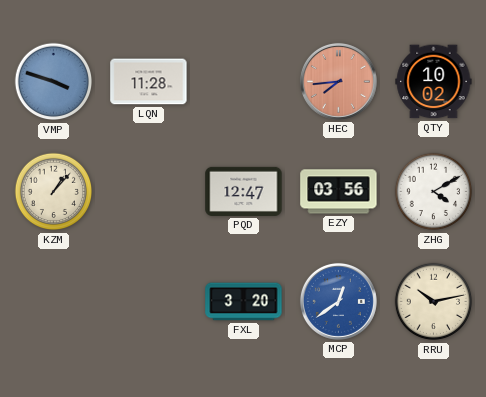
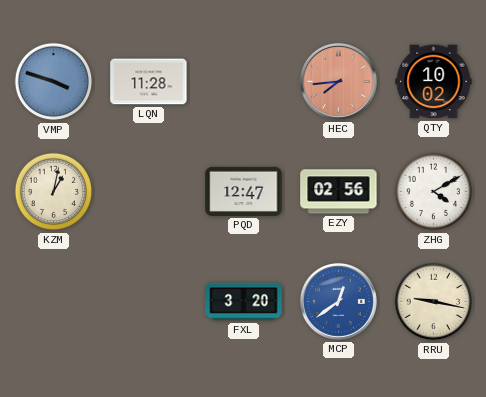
KZM: 1:07 -> 1:02
EZY: 03:56 -> 02:56
RRU: 10:13 -> 9:17
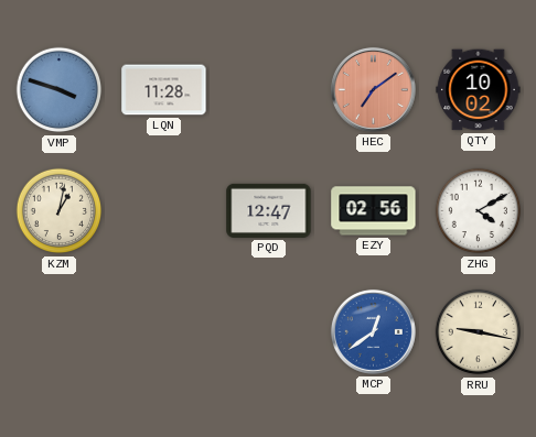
HEC: 7:44 -> 7:09
FXL: 3:20 -> none
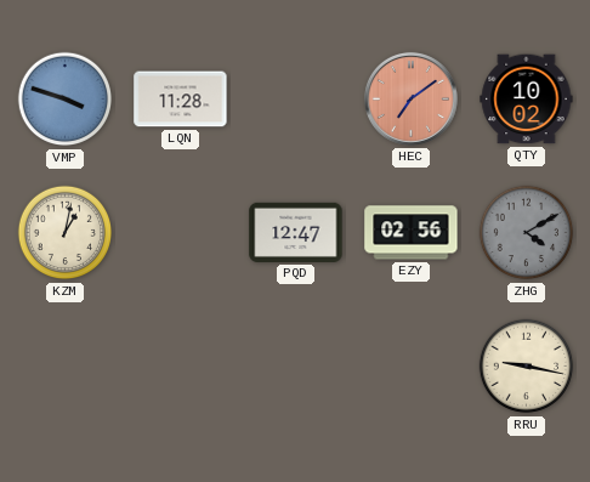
ZHG dial: white -> grey
MCP: 12:39 -> none
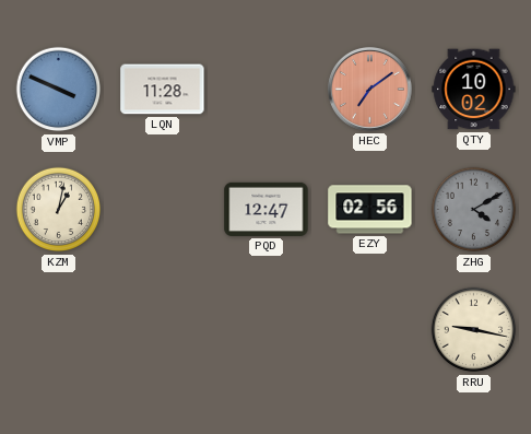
VMP: 3:48 -> 3:49
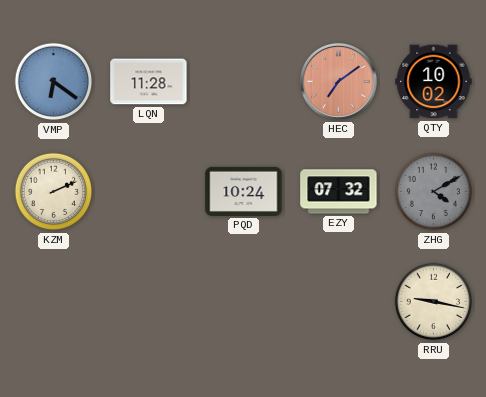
VMP: 3:49 -> 6:21
KZM: 1:02 -> 2:11
PQD: 12:47 -> 10:24
EZY: 02:56 -> 07:32
